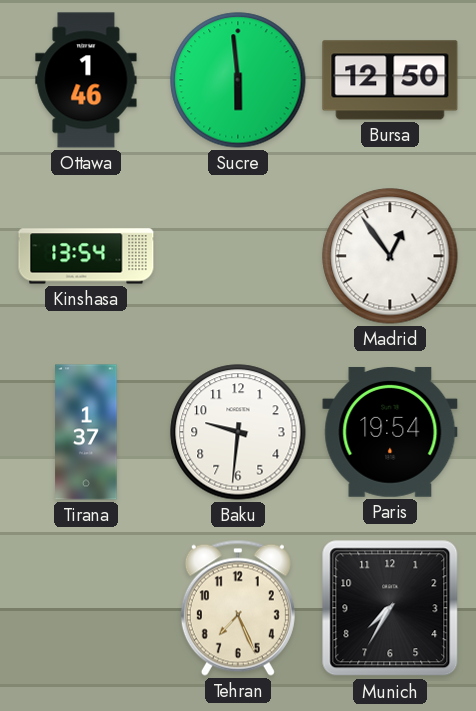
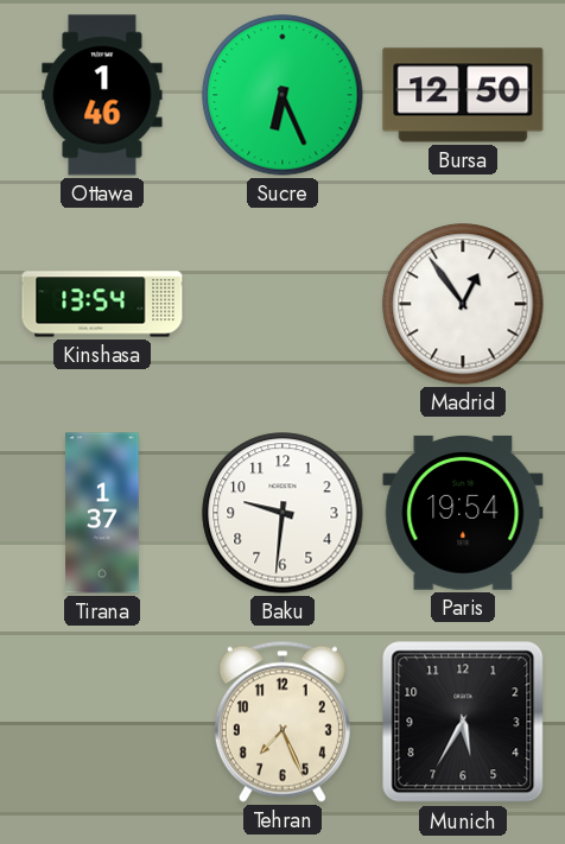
Sucre: 5:59 -> 6:26
Munich: 7:35 -> 5:35
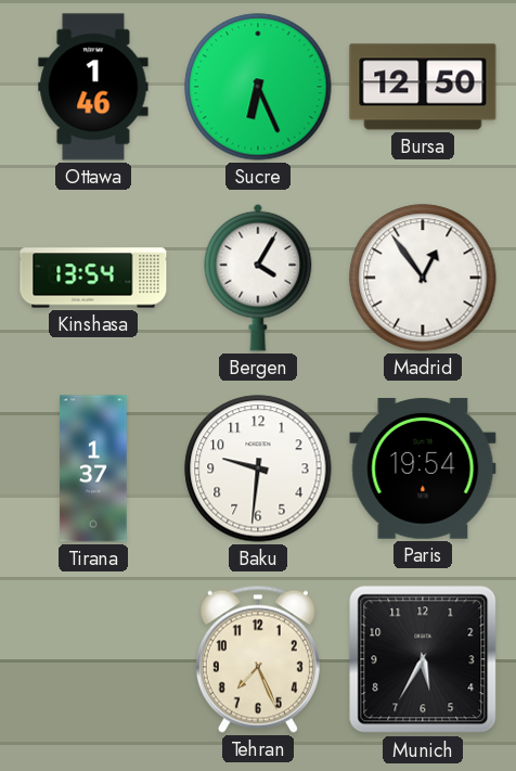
Bergen: none -> 4:05
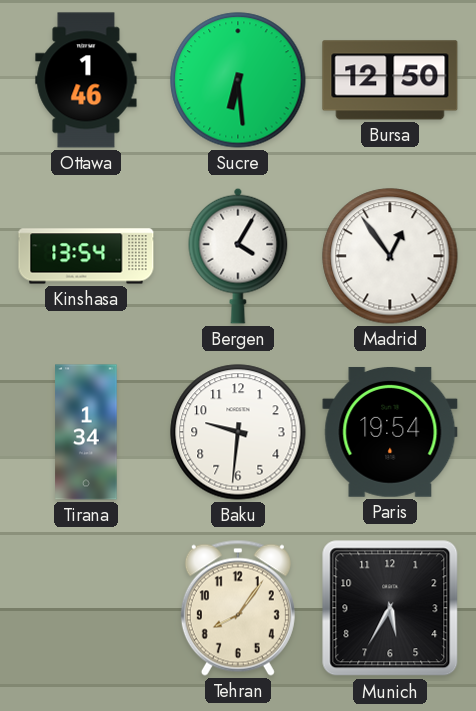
Sucre: 6:26 -> 6:29
Tirana: 1:37 -> 1:34
Tehran: 7:26 -> 8:06
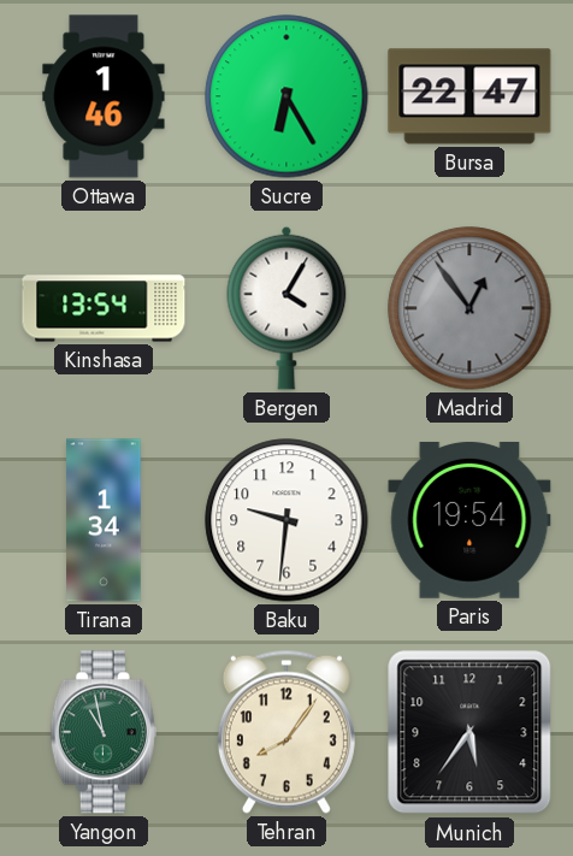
Sucre: 6:29 -> 6:25
Bursa: 12:50 -> 22:47
Madrid dial: white -> grey
Yangon: none -> 10:58
Munich: 5:35 -> 5:36
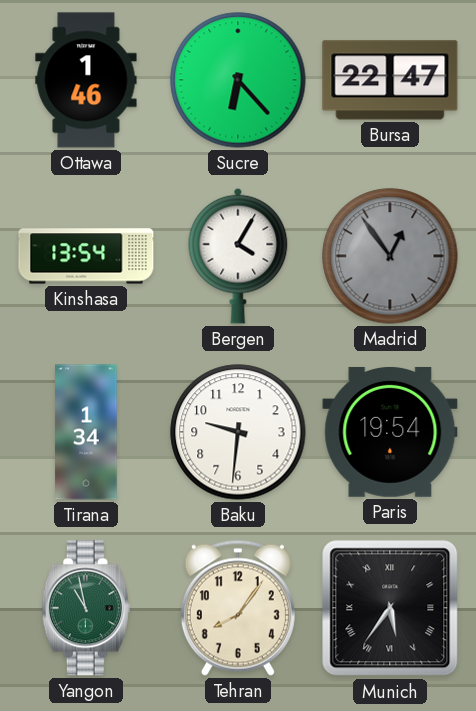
Sucre: 6:25 -> 6:23
Munich numerals: Arabic -> Roman
